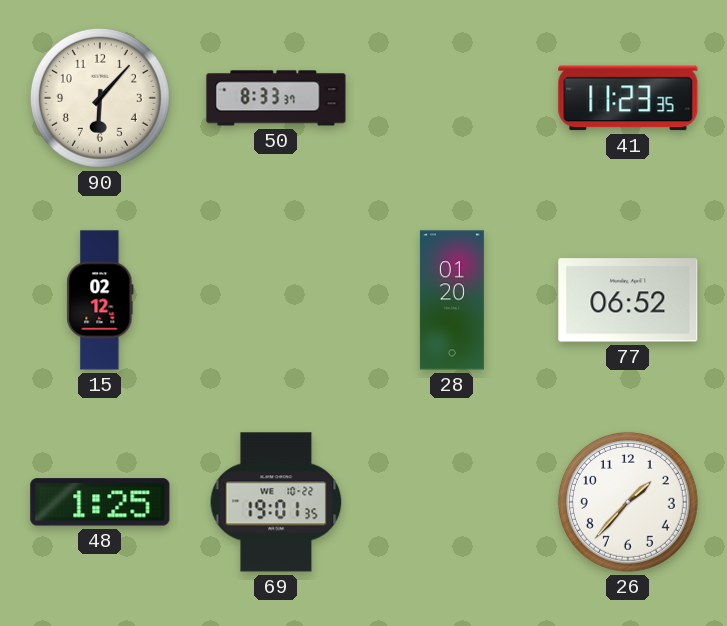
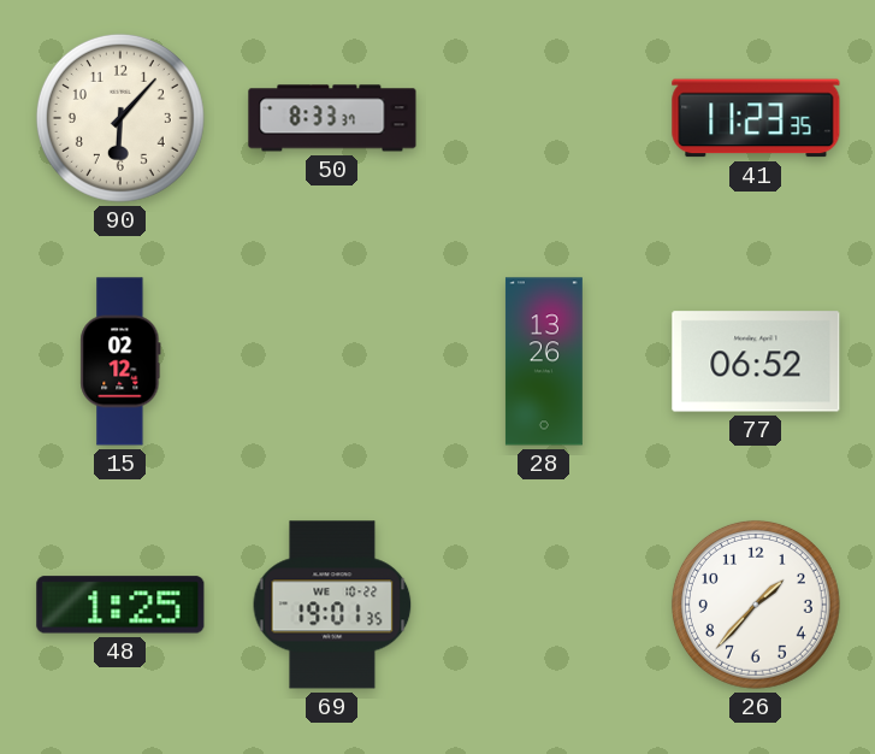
28: 01:20 -> 13:26
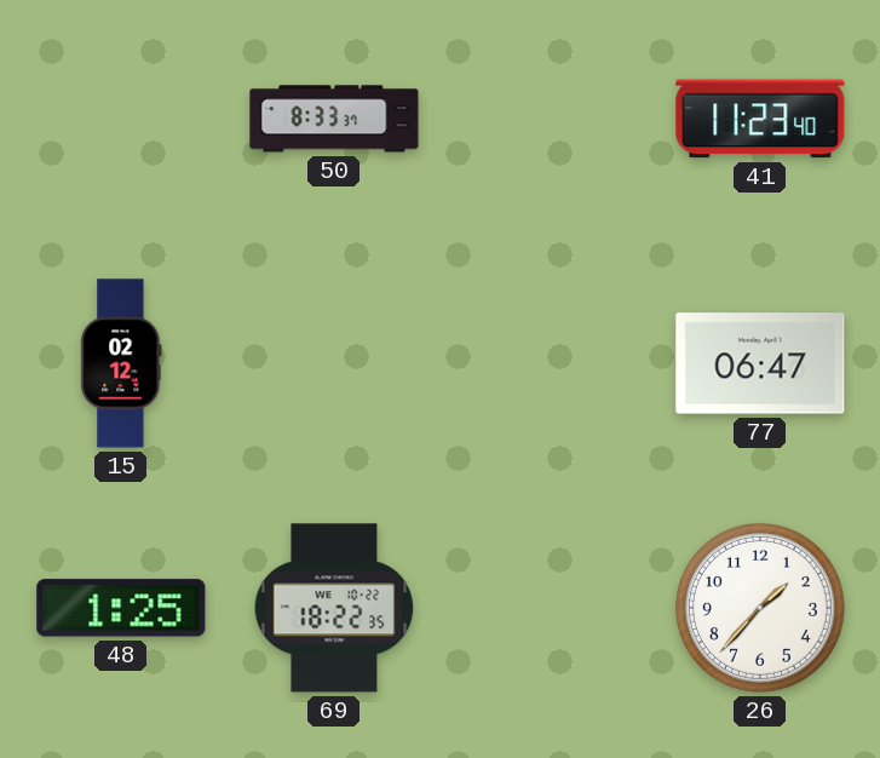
90: 6:07 -> none
41: 11:23:35 -> 11:23:40
28: 13:26 -> none
77: 06:52 -> 06:47
69: 19:01 -> 18:22
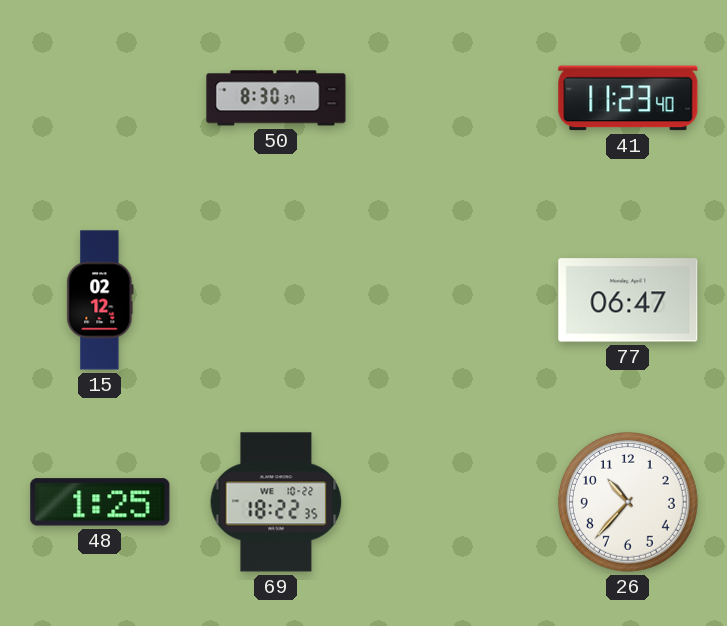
50: 8:33 -> 8:30
26: 1:37 -> 10:37
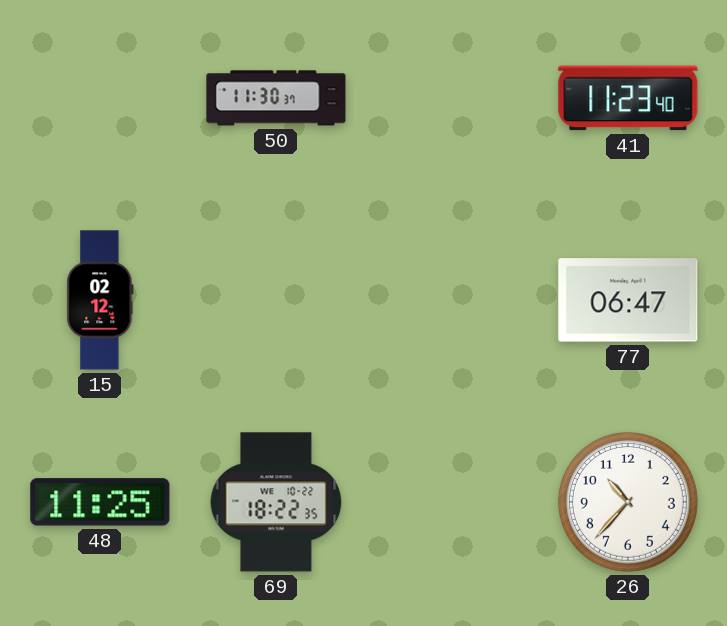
50: 8:30 -> 11:30
48: 1:25 -> 11:25
